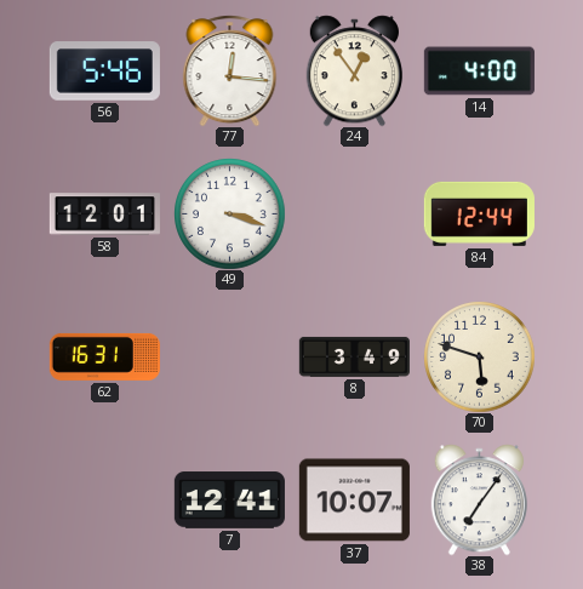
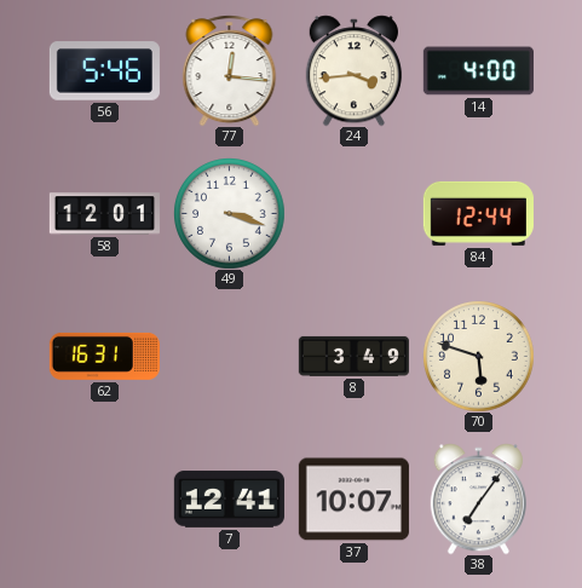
24: 12:54 -> 3:44
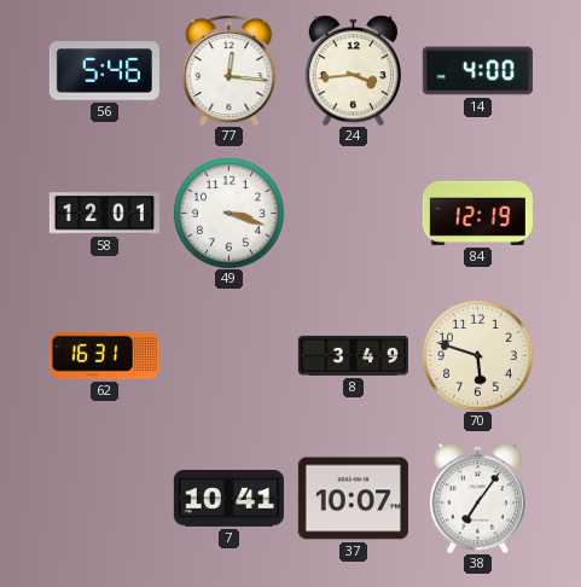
84: 12:44 -> 12:19
7: 12:41 -> 10:41
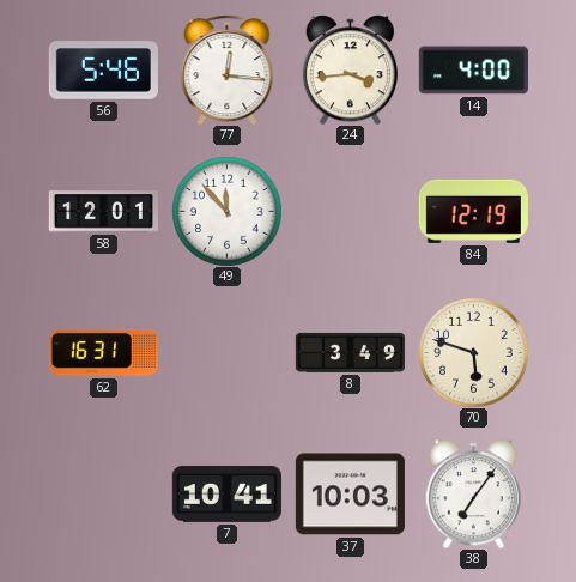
49: 3:18 -> 11:53
37: 10:07 -> 10:03
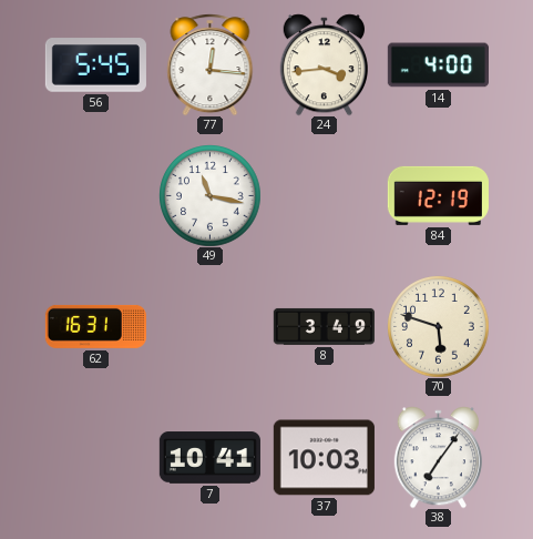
56: 5:46 -> 5:45
58: 12:01 -> none
49: 11:53 -> 11:17
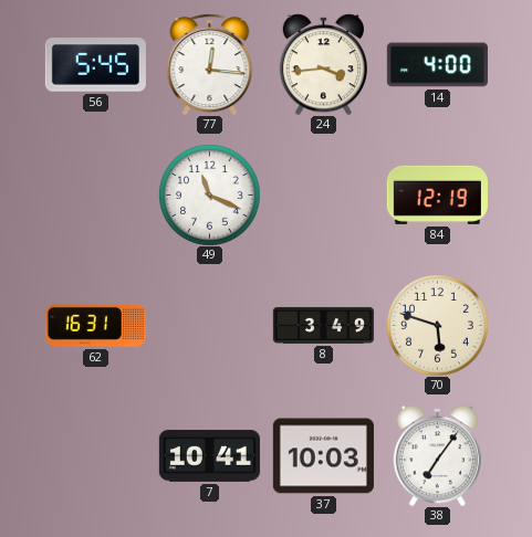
49: 11:17 -> 11:19
